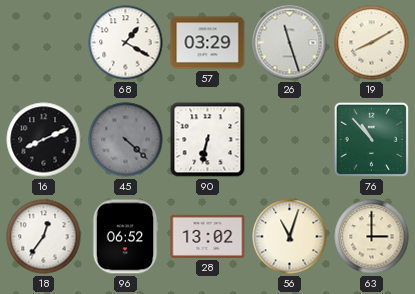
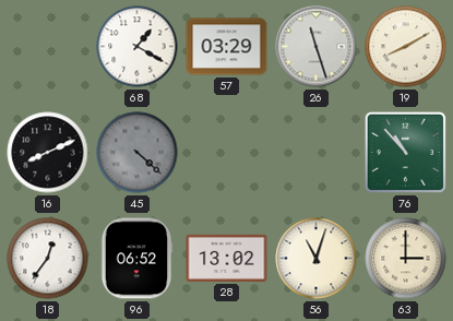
90: 6:32 -> none
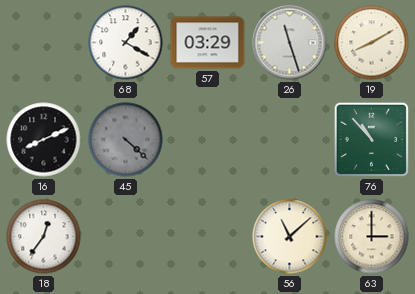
96: 06:52 -> none
28: 13:02 -> none
56: 11:03 -> 11:08
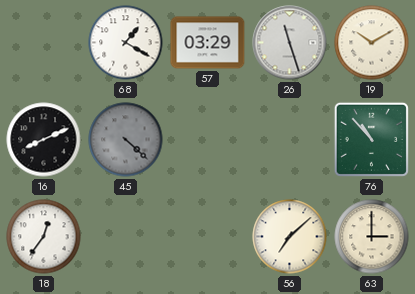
19: 8:10 -> 10:10
56: 11:08 -> 7:08
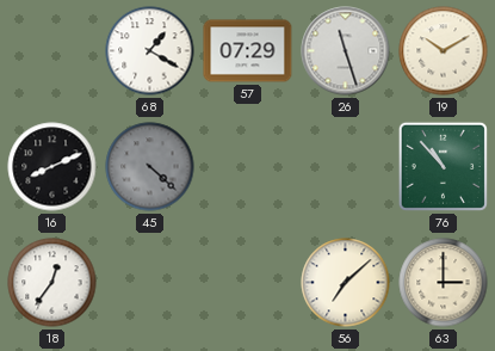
57: 03:29 -> 07:29
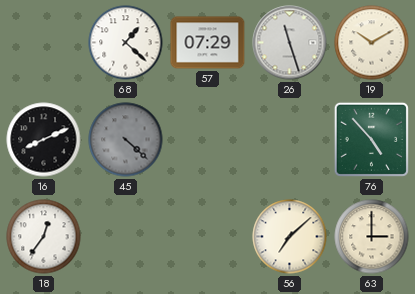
68: 1:20 -> 1:22
76: 10:53 -> 4:53
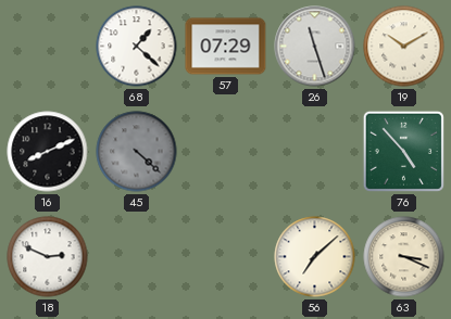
18: 12:36 -> 2:49
63: 3:00 -> 3:19
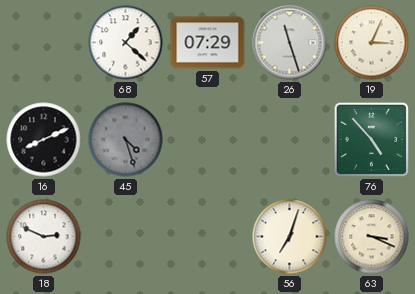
19: 10:10 -> 3:04
45: 4:22 -> 4:27
56: 7:08 -> 7:03
